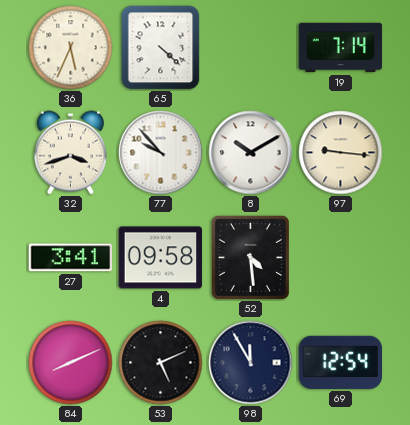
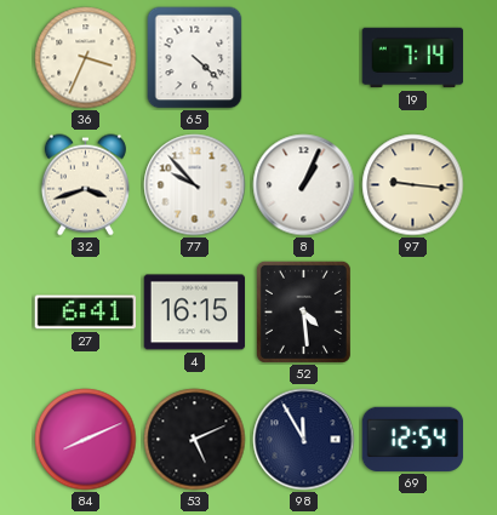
36: 5:34 -> 3:34
8: 10:10 -> 1:04
27: 3:41 -> 6:41
4: 09:58 -> 16:15
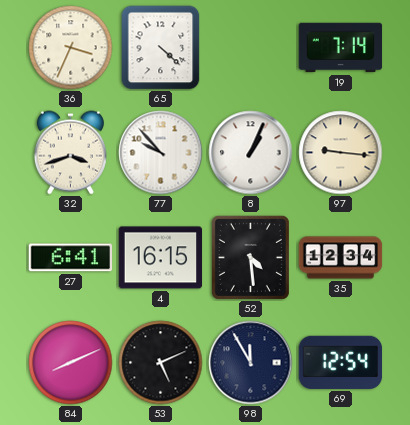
35: none -> 12:34
